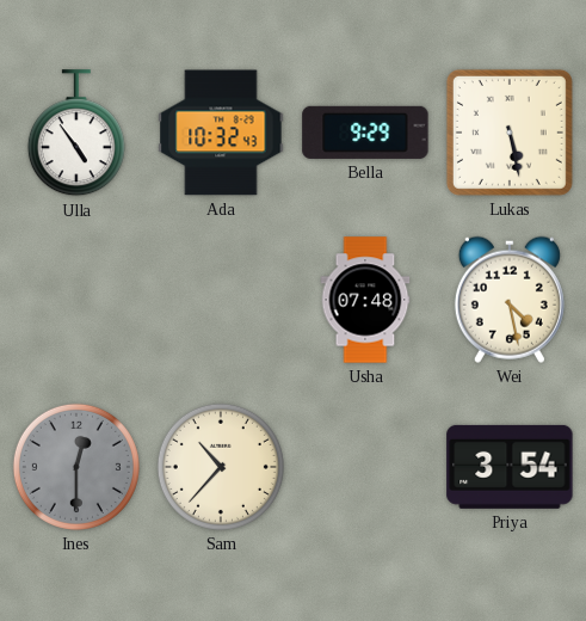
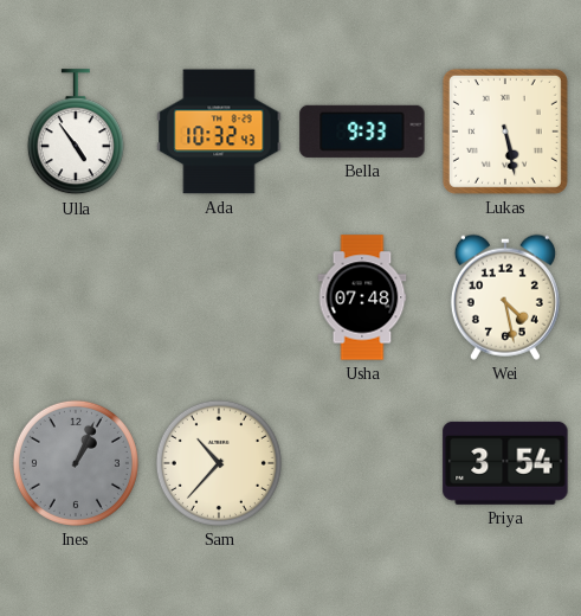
Bella: 9:29 -> 9:33
Ines: 12:30 -> 1:04
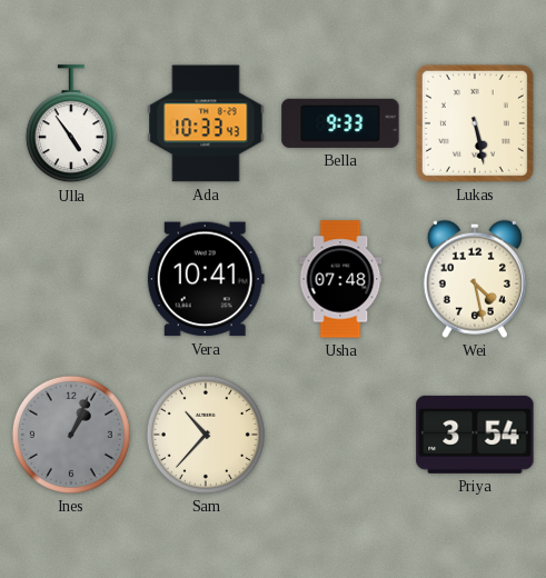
Ada: 10:32 -> 10:33
Vera: none -> 10:41
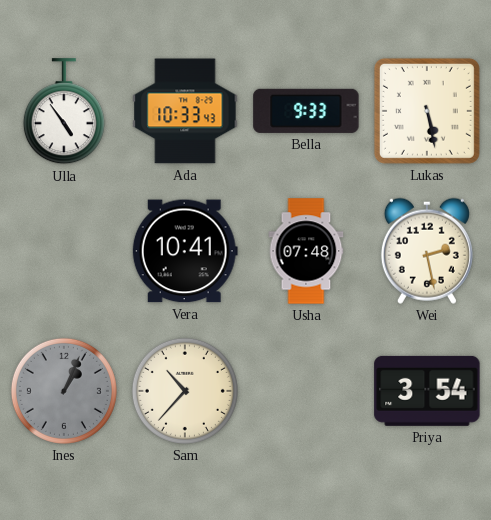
Wei: 4:28 -> 2:28
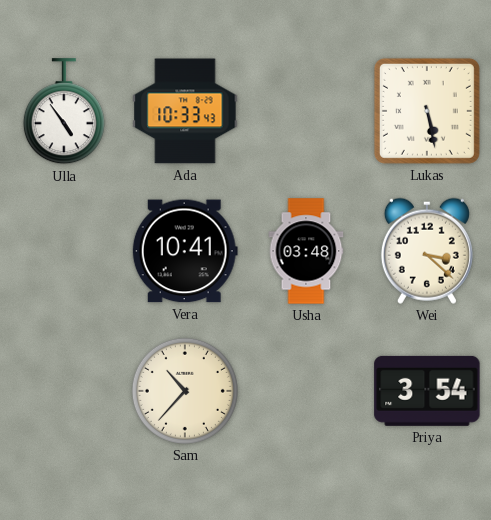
Bella: 9:33 -> none
Usha: 07:48 -> 03:48
Wei: 2:28 -> 3:22
Ines: 1:04 -> none
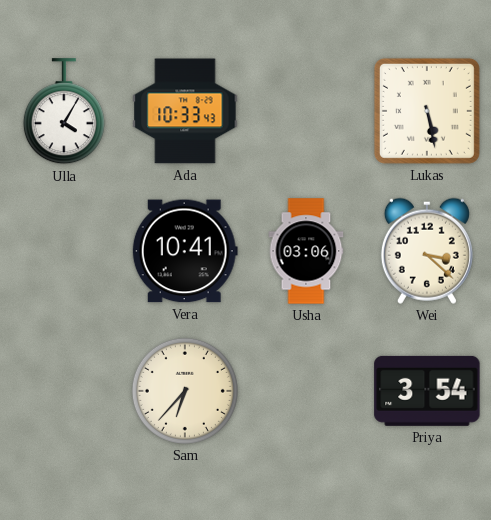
Ulla: 4:54 -> 4:05
Usha: 03:48 -> 03:06
Sam: 10:37 -> 6:37
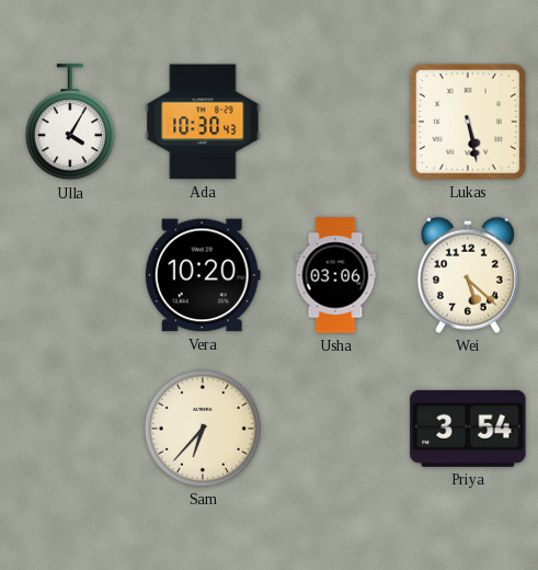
Ada: 10:33 -> 10:30
Vera: 10:41 -> 10:20
Wei: 3:22 -> 5:22
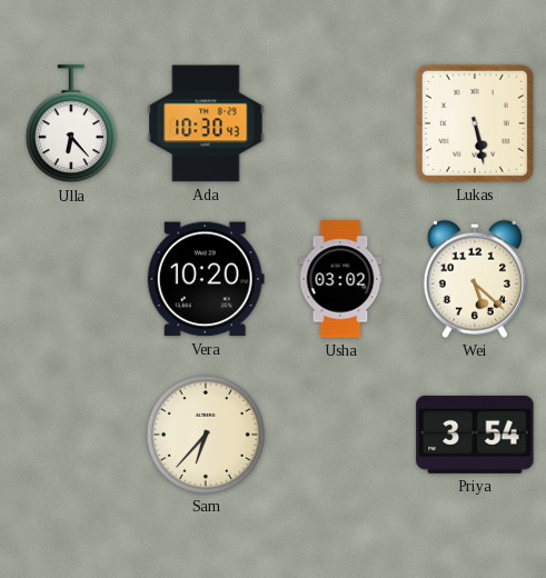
Ulla: 4:05 -> 6:23
Usha: 03:06 -> 03:02
